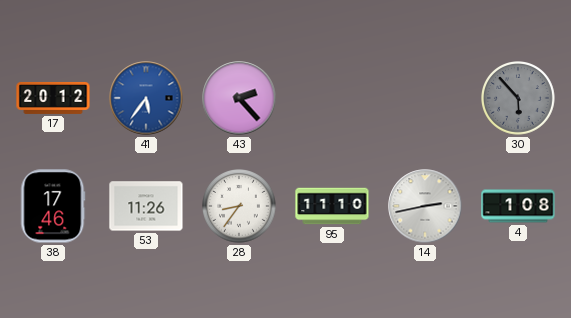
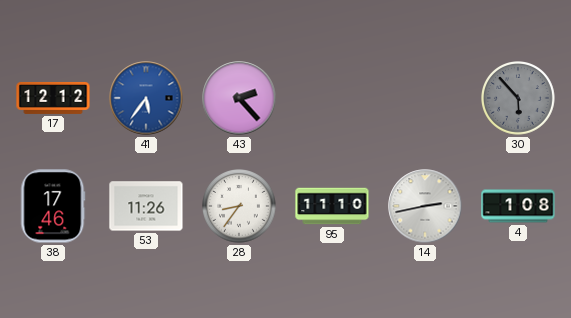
17: 20:12 -> 12:12
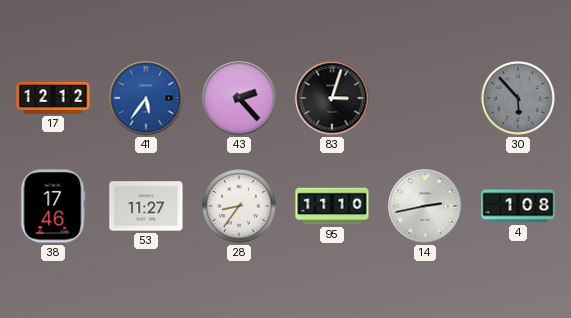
83: none -> 3:03
53: 11:26 -> 11:27
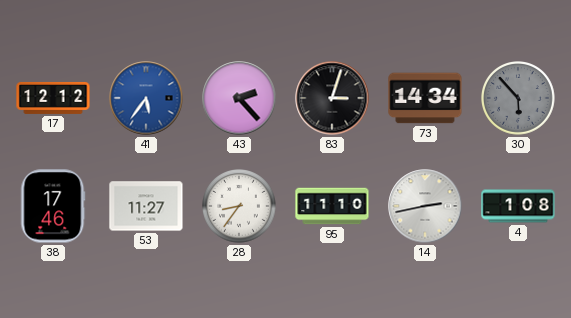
73: none -> 14:34
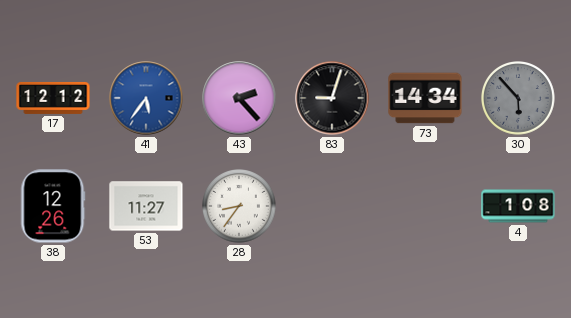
83: 3:03 -> 9:03
38: 17:46 -> 12:26
95: 11:10 -> none
14: 2:43 -> none
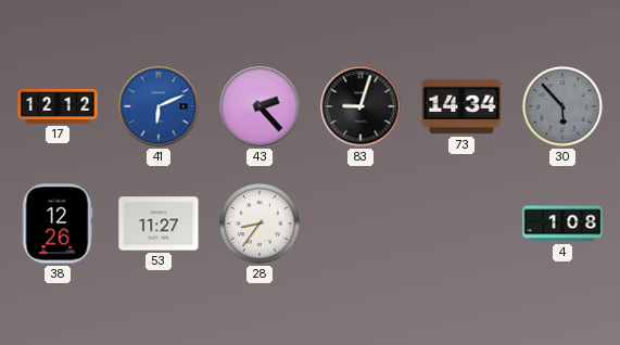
41: 5:36 -> 6:11
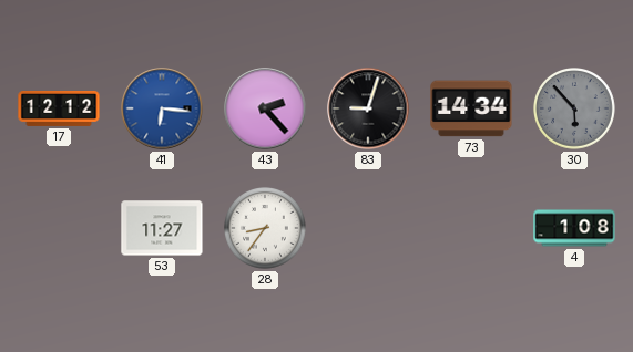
41: 6:11 -> 6:16
38: 12:26 -> none
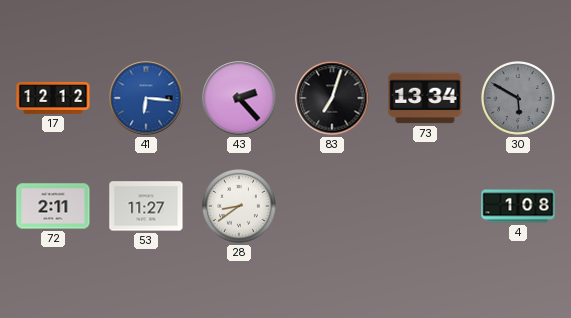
83: 9:03 -> 7:03
73: 14:34 -> 13:34
30: 5:53 -> 5:50
72: none -> 2:11
28: 8:36 -> 8:39
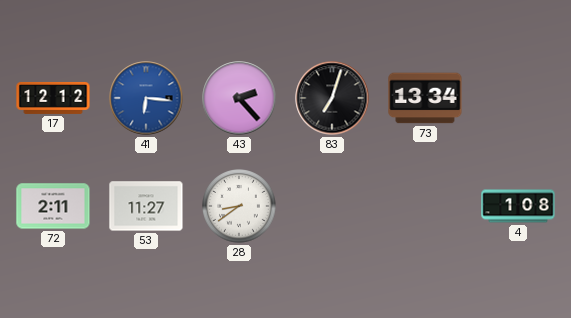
30: 5:50 -> none
